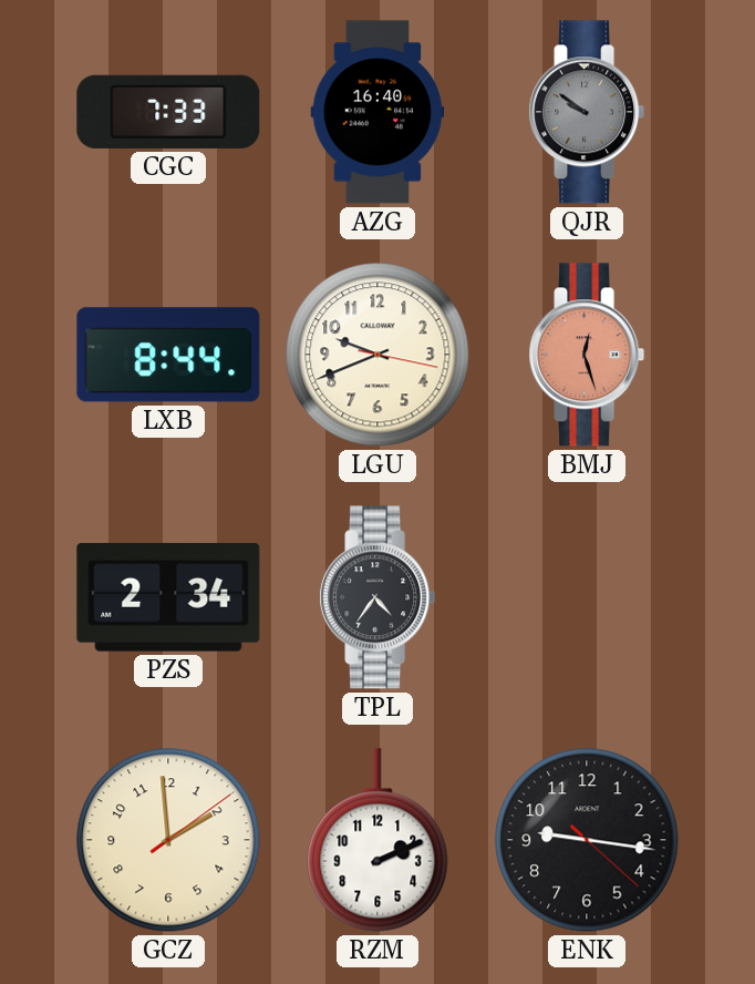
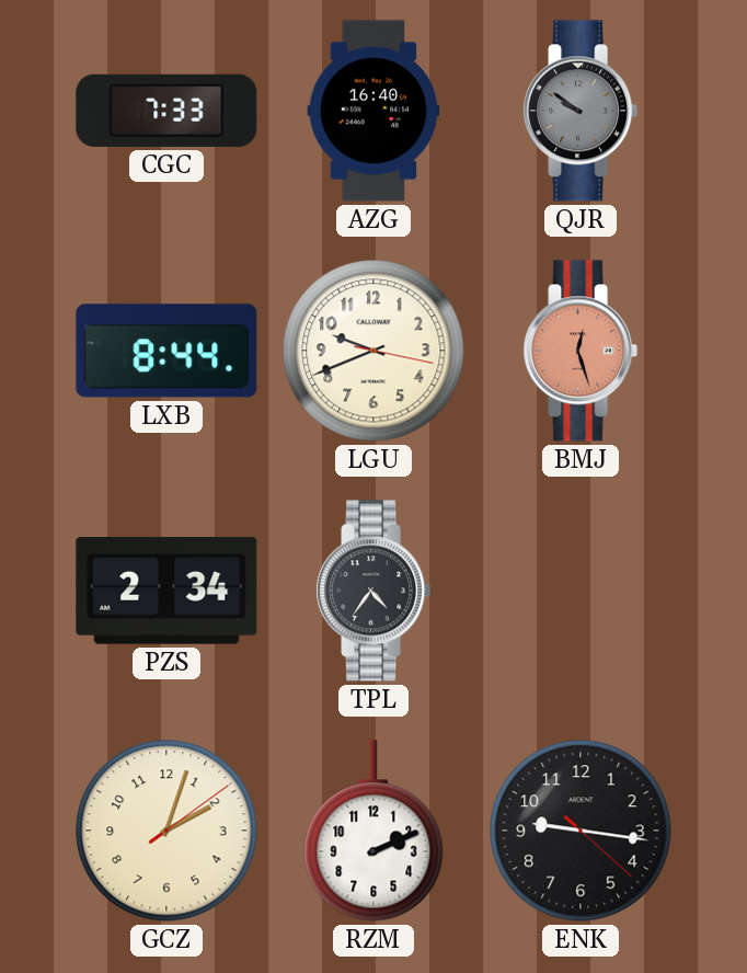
GCZ: 1:59 -> 2:03
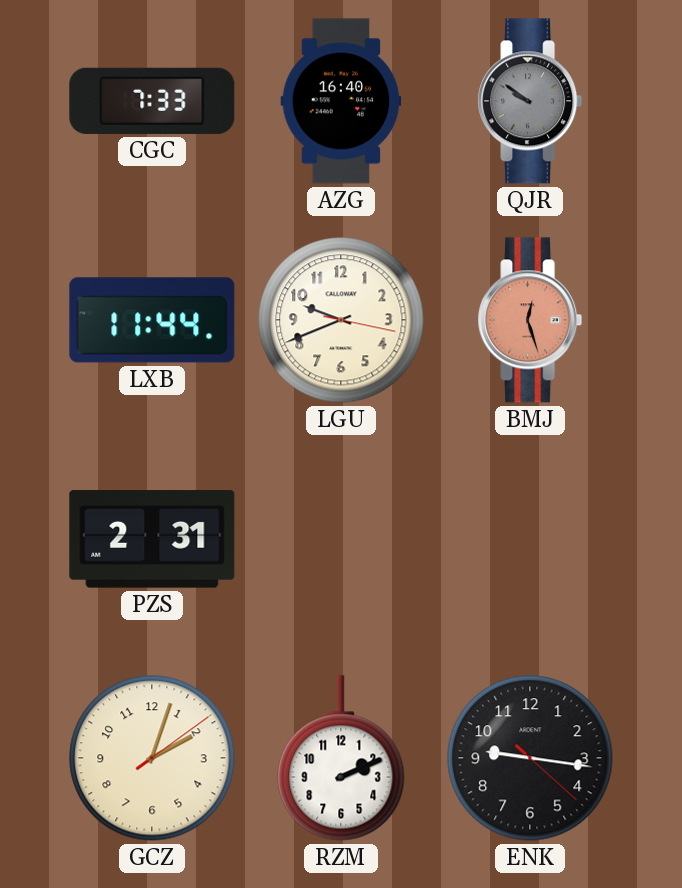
LXB: 8:44 -> 11:44
PZS: 2:34 -> 2:31
TPL: 4:36 -> none
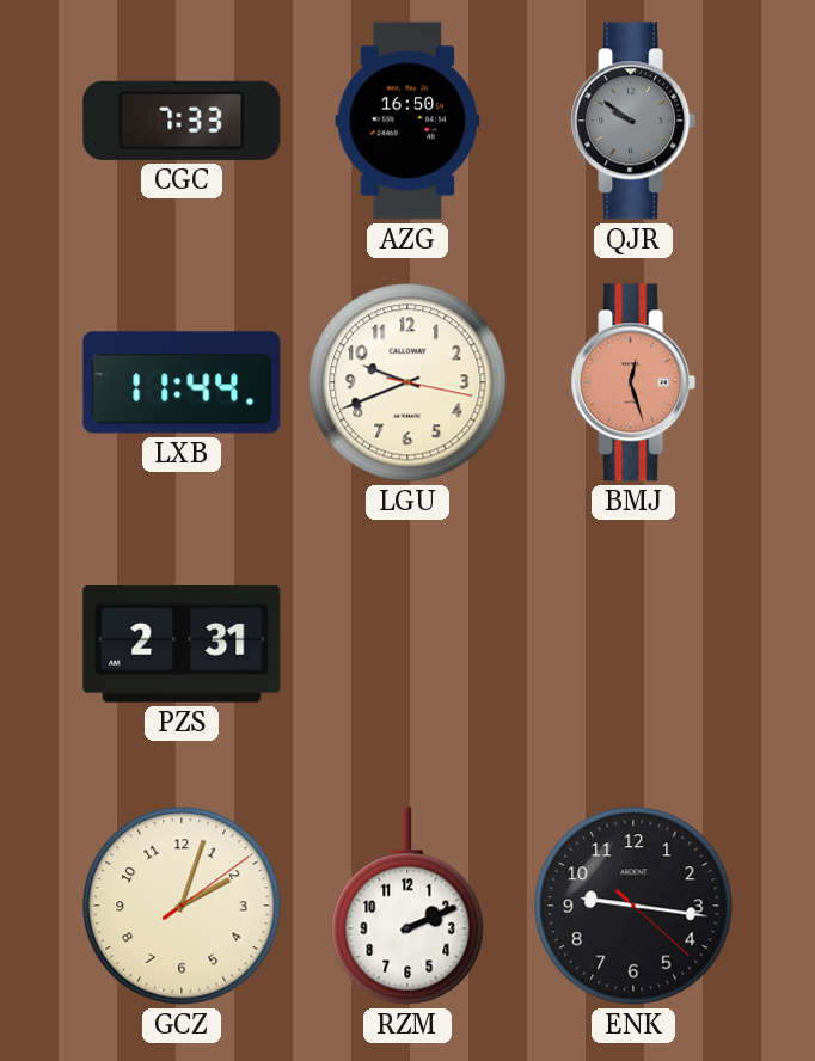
AZG: 16:40 -> 16:50
